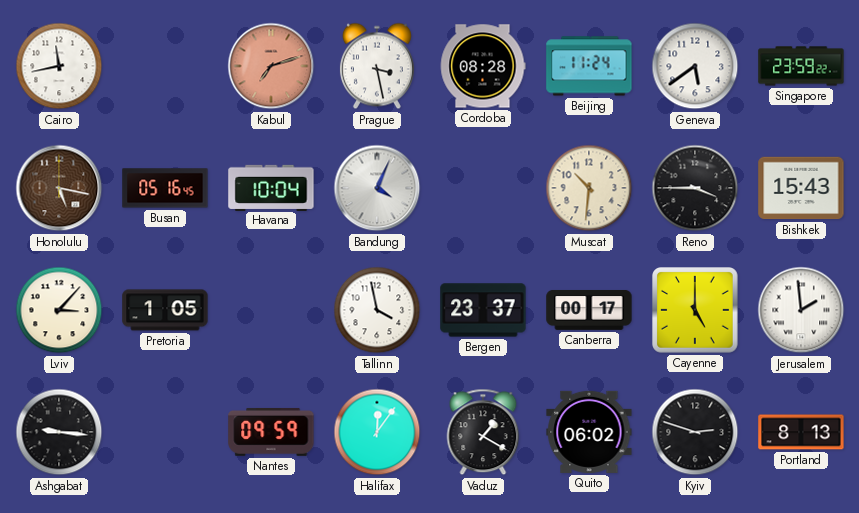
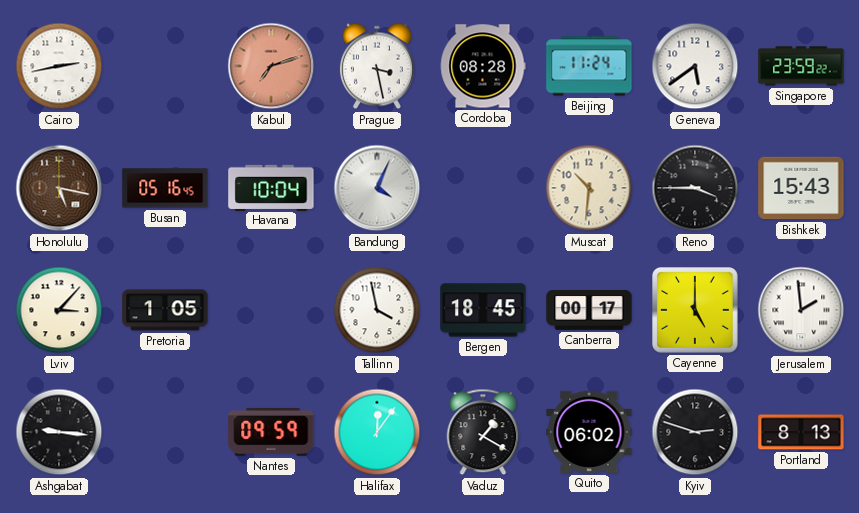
Cairo: 11:43 -> 2:43
Bergen: 23:37 -> 18:45
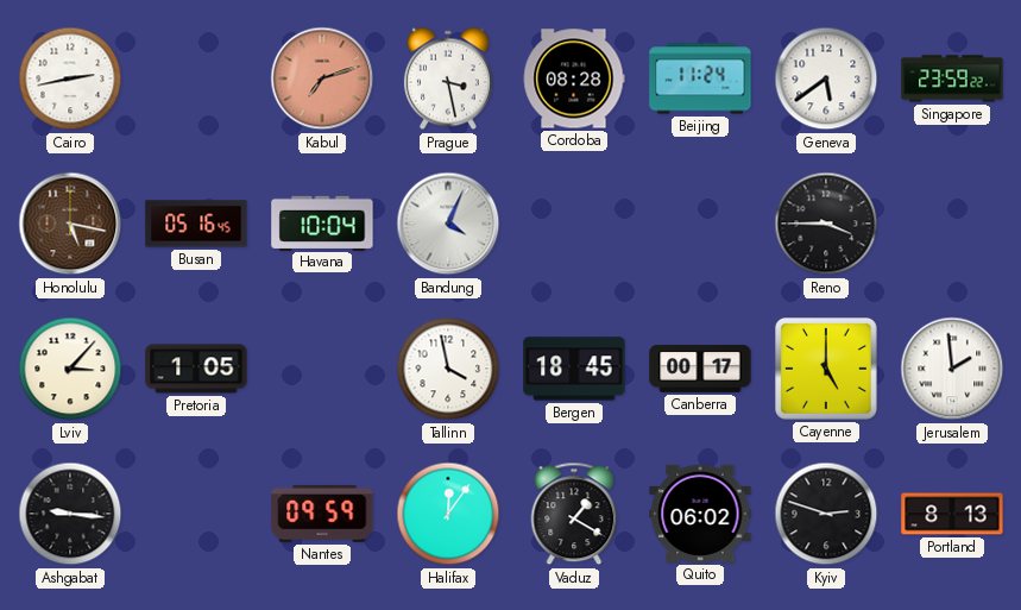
Muscat: 10:31 -> none
Bishkek: 15:43 -> none
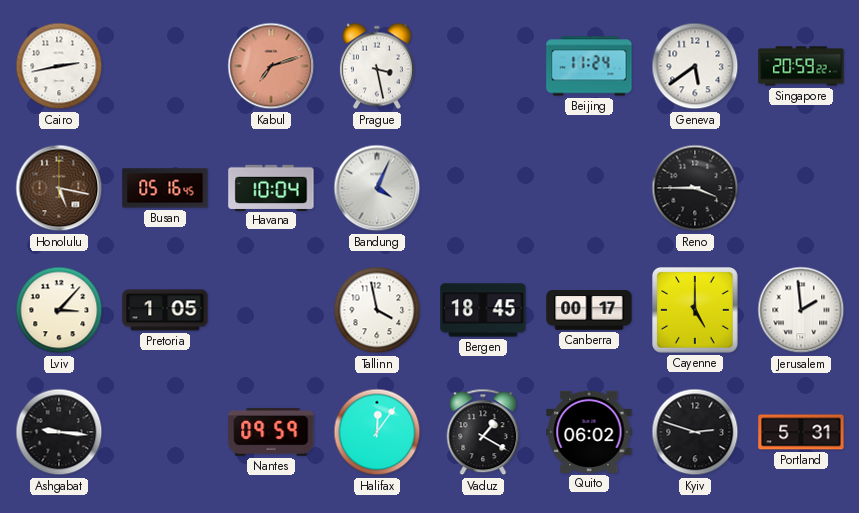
Cordoba: 08:28 -> none
Singapore: 23:59 -> 20:59
Portland: 8:13 -> 5:31
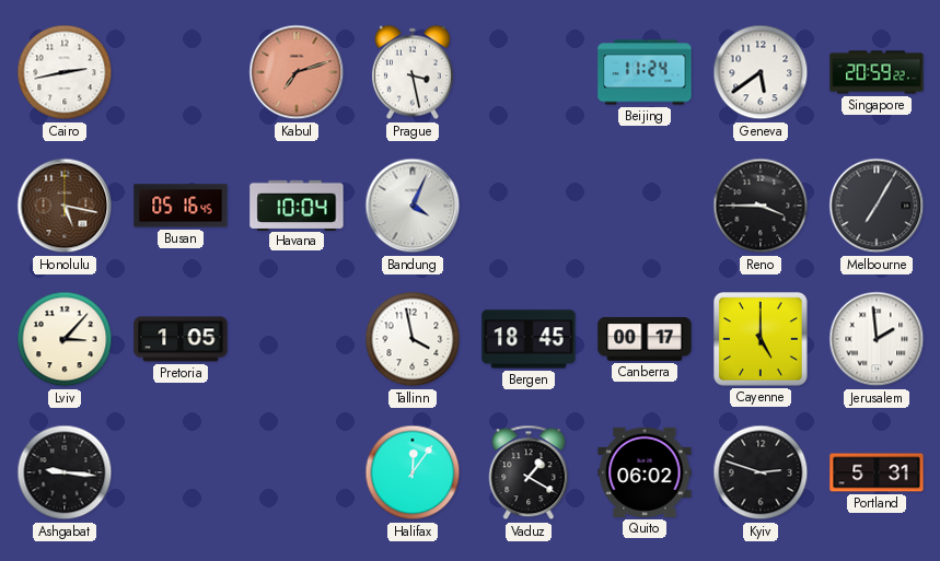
Melbourne: none -> 7:05
Nantes: 09:59 -> none
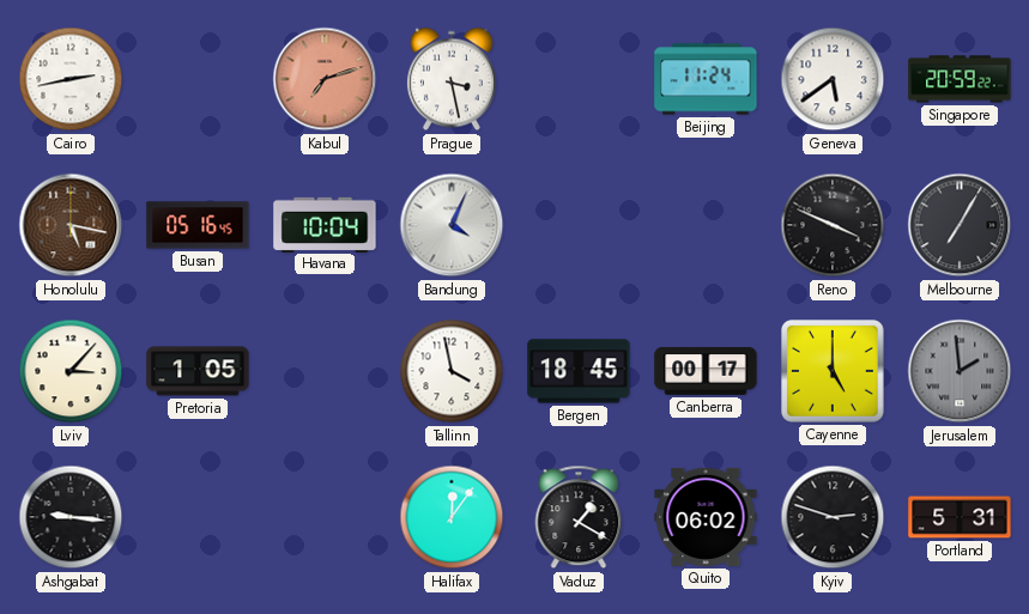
Reno: 3:45 -> 3:49
Jerusalem dial: white -> grey
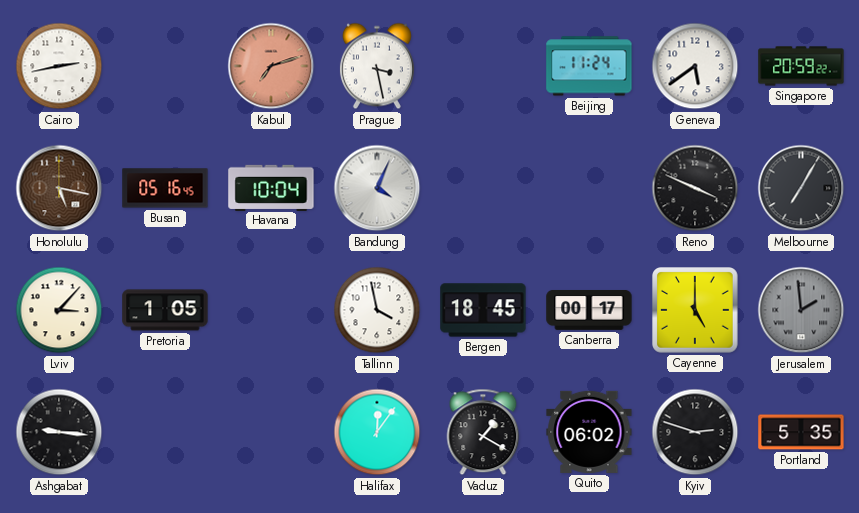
Portland: 5:31 -> 5:35
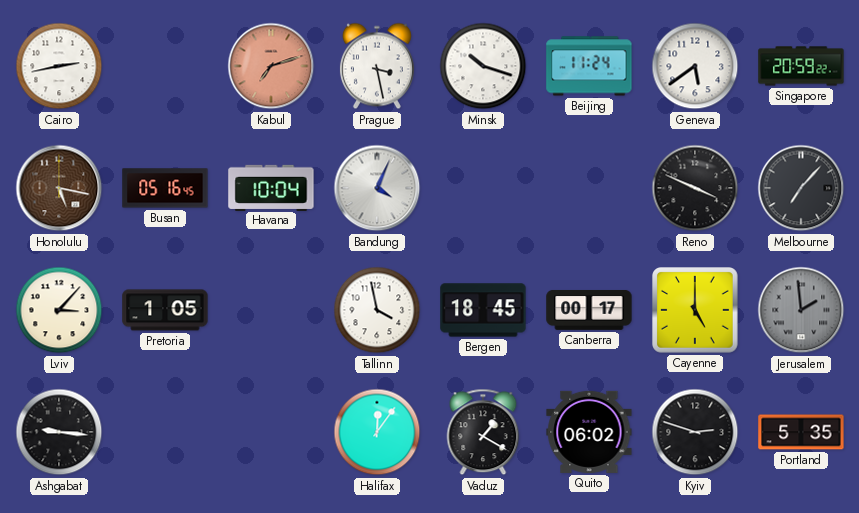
Minsk: none -> 10:18
Melbourne: 7:05 -> 7:07
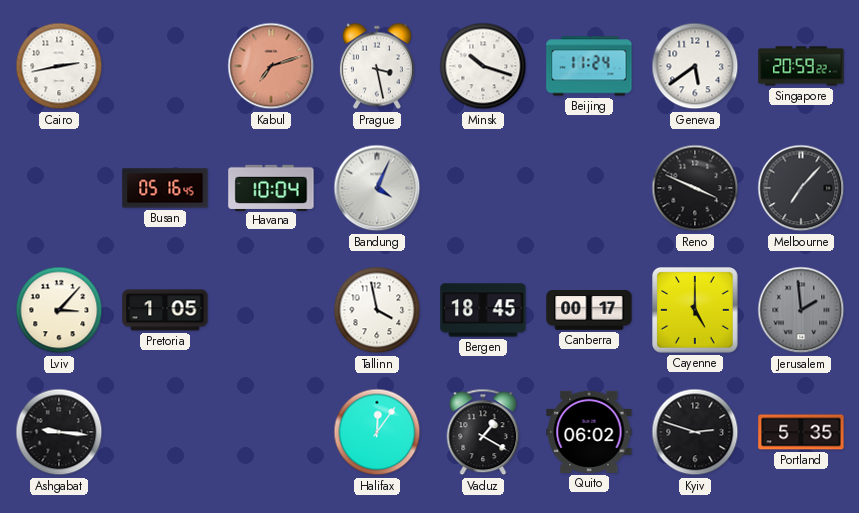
Honolulu: 5:17 -> none
